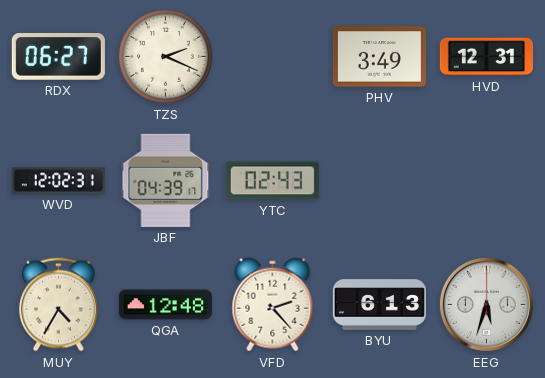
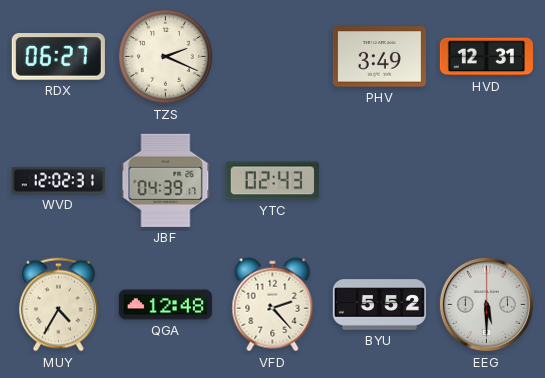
BYU: 6:13 -> 5:52
EEG: 5:33 -> 5:30
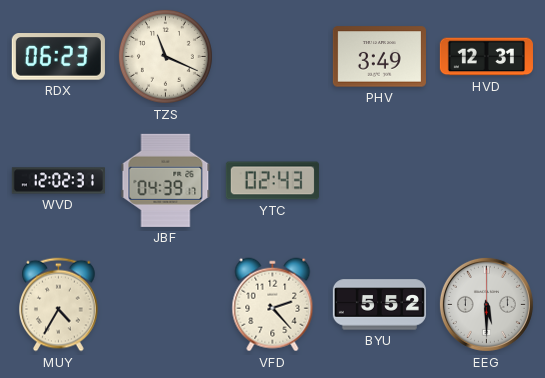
RDX: 06:27 -> 06:23
TZS: 2:19 -> 11:19
QGA: 12:48 -> none
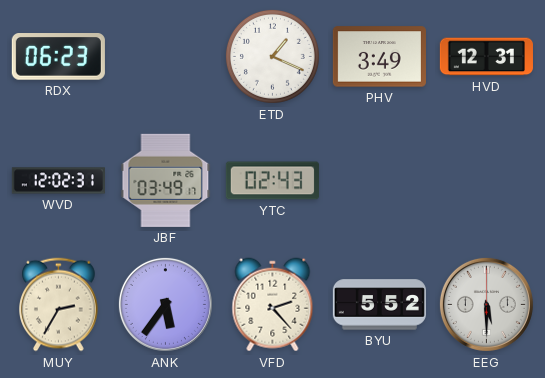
TZS: 11:19 -> none
ETD: none -> 1:19
JBF: 04:39 -> 03:49
MUY: 4:35 -> 2:35
ANK: none -> 5:36
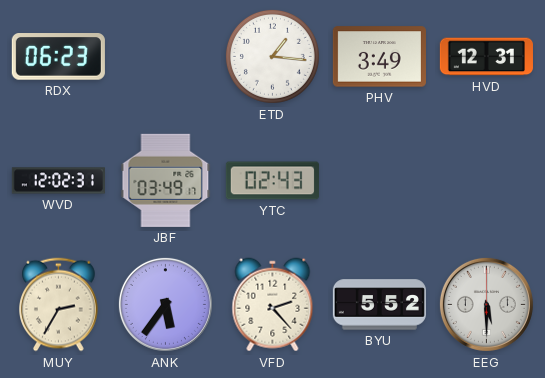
ETD: 1:19 -> 1:16
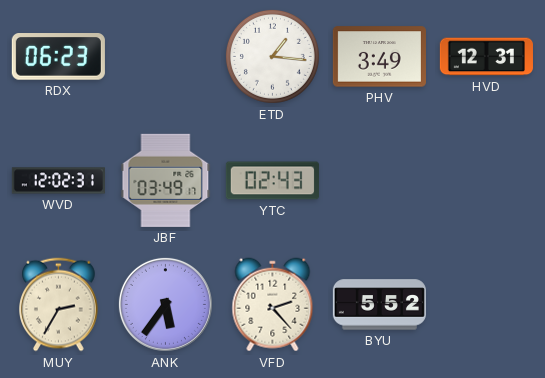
EEG: 5:30 -> none
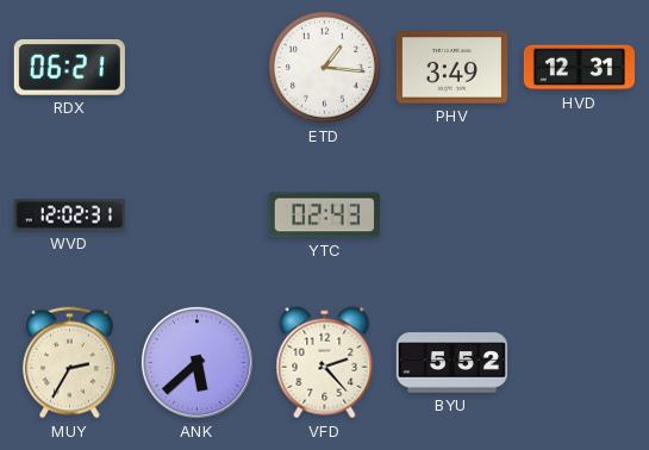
RDX: 06:23 -> 06:21
JBF: 03:49 -> none
ANK: 5:36 -> 5:38
